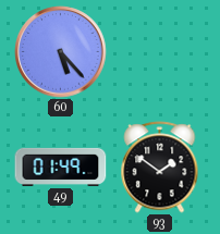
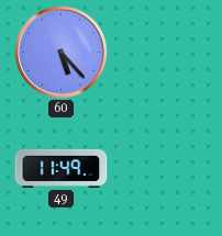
49: 01:49 -> 11:49
93: 1:51 -> none
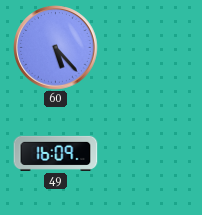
49: 11:49 -> 16:09
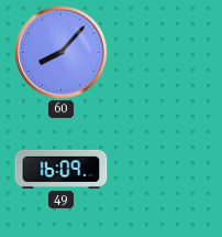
60: 5:23 -> 8:07
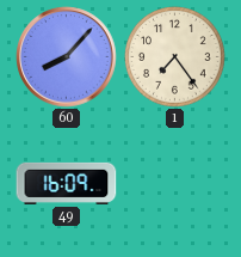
1: none -> 7:24
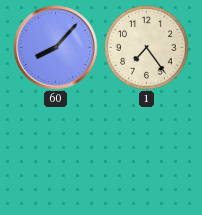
49: 16:09 -> none
